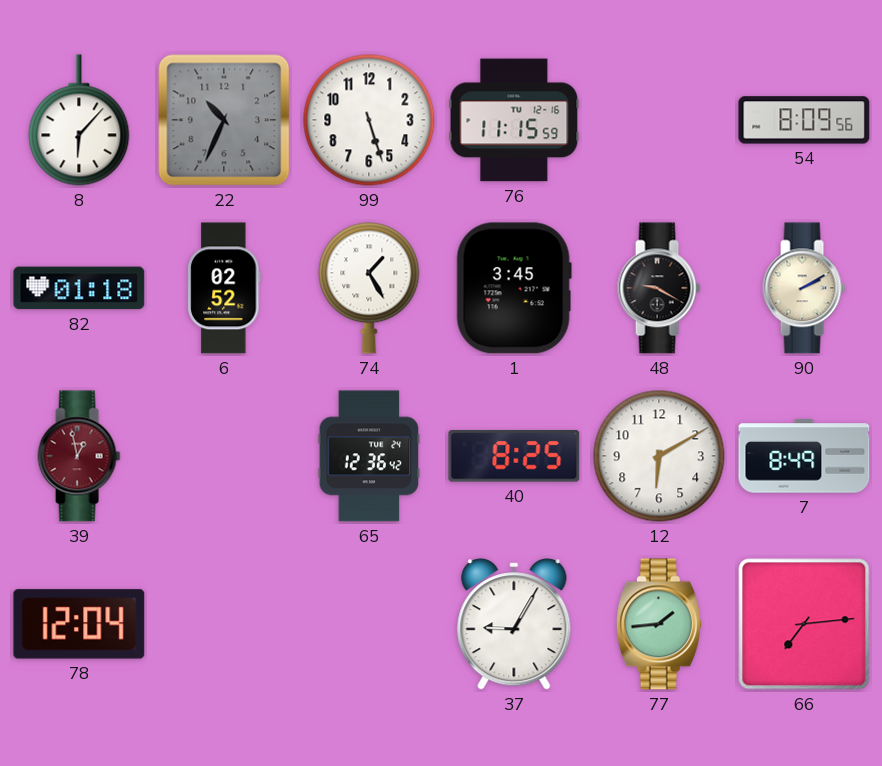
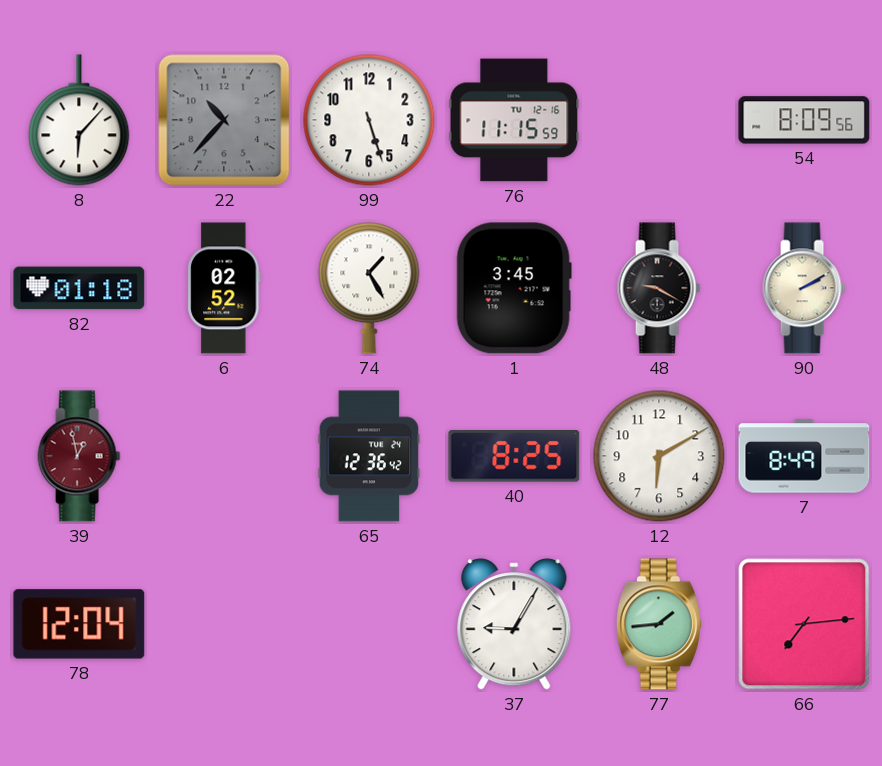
22: 10:34 -> 10:37
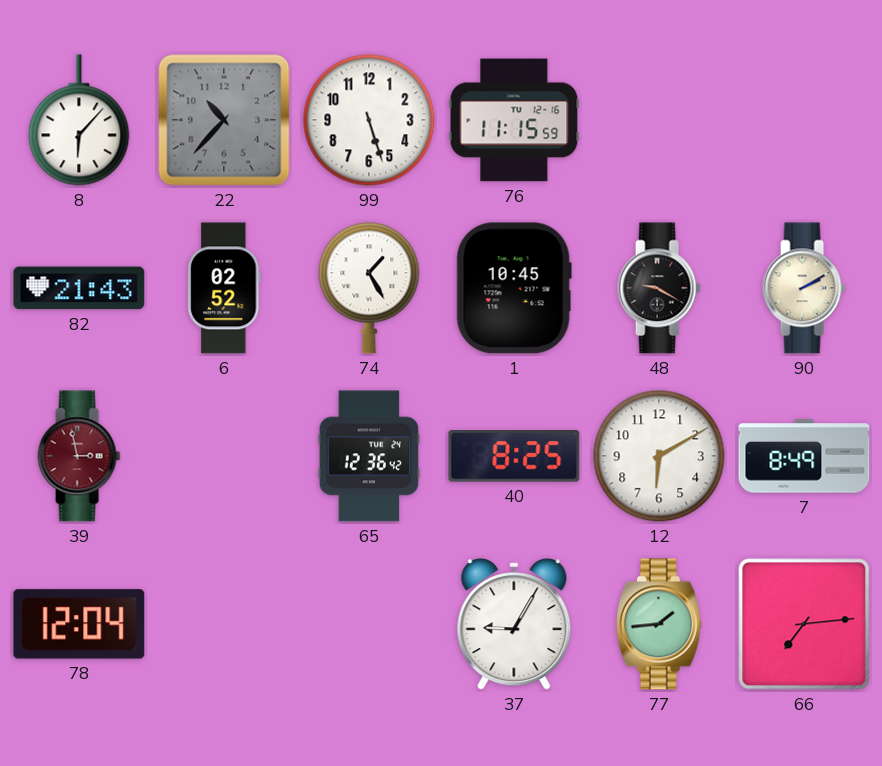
54: 8:09 -> none
82: 01:18 -> 21:43
1: 3:45 -> 10:45
39: 12:58 -> 2:58
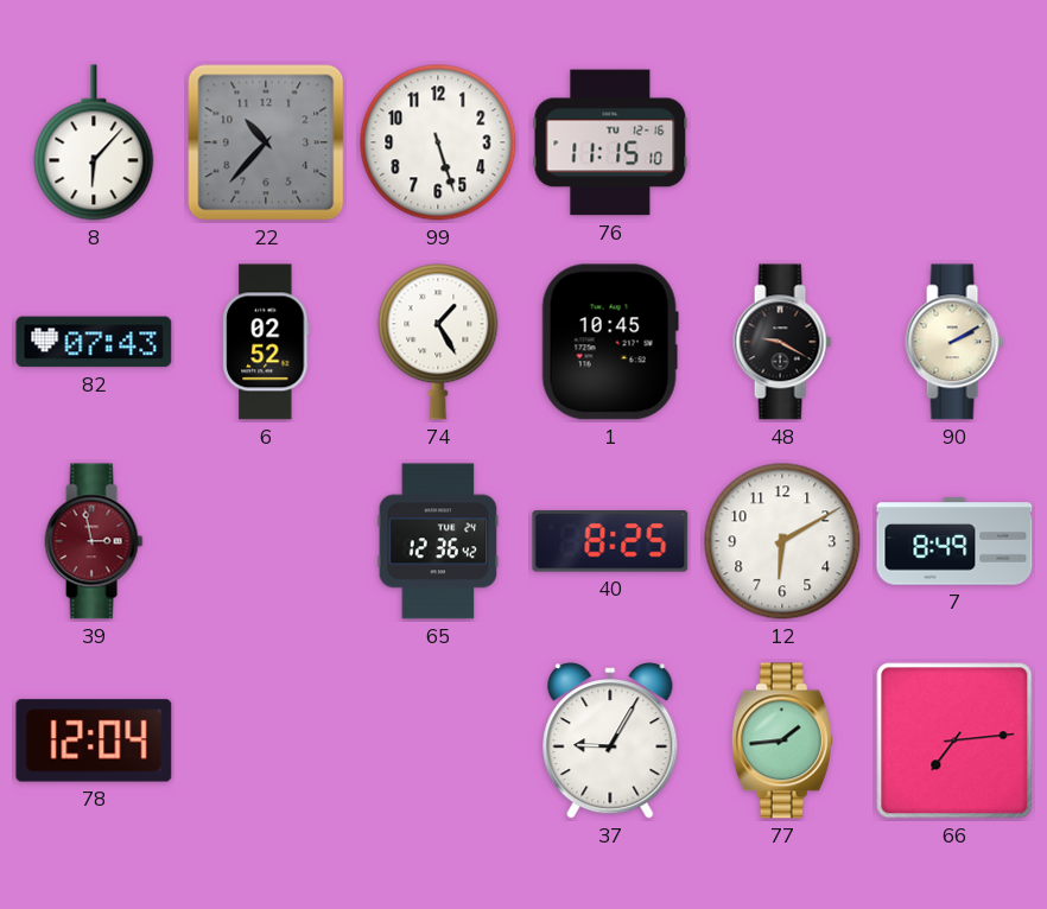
76: 11:15:59 -> 11:15:10
82: 21:43 -> 07:43
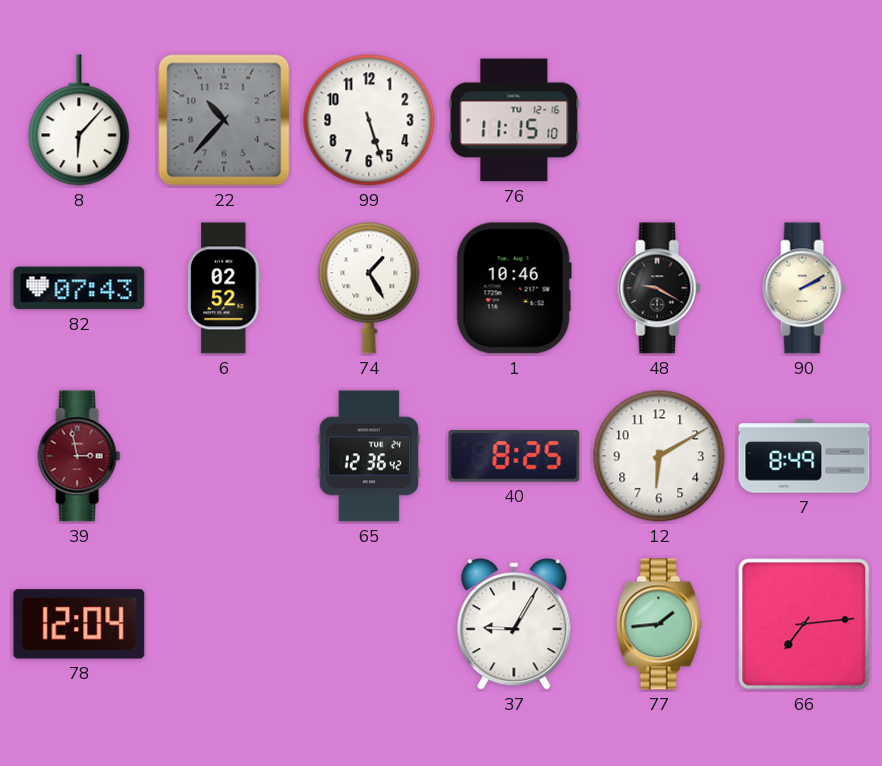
1: 10:45 -> 10:46
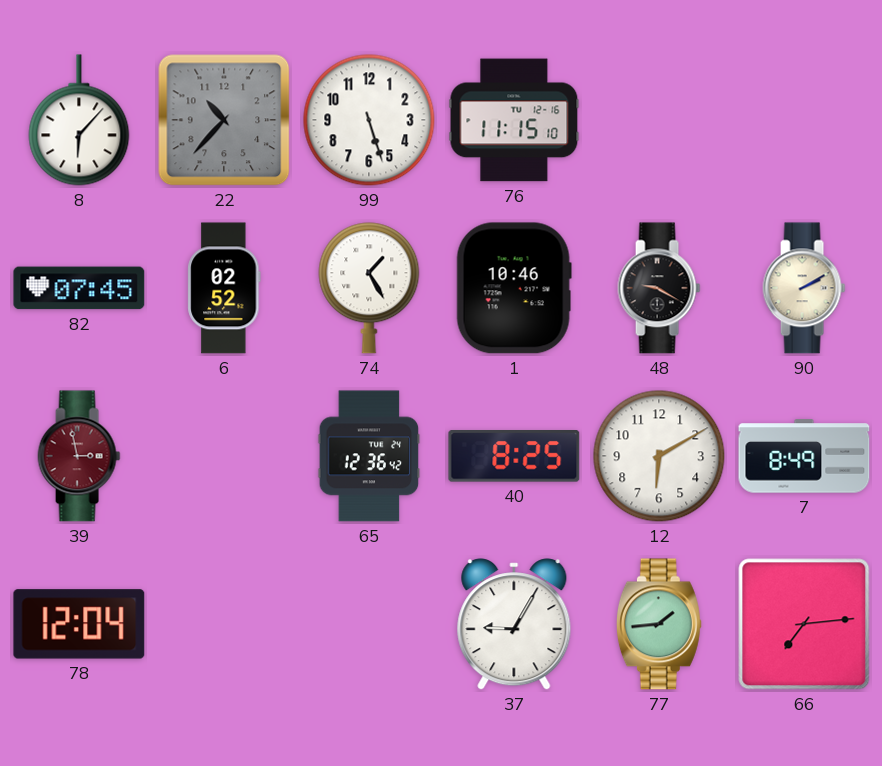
82: 07:43 -> 07:45
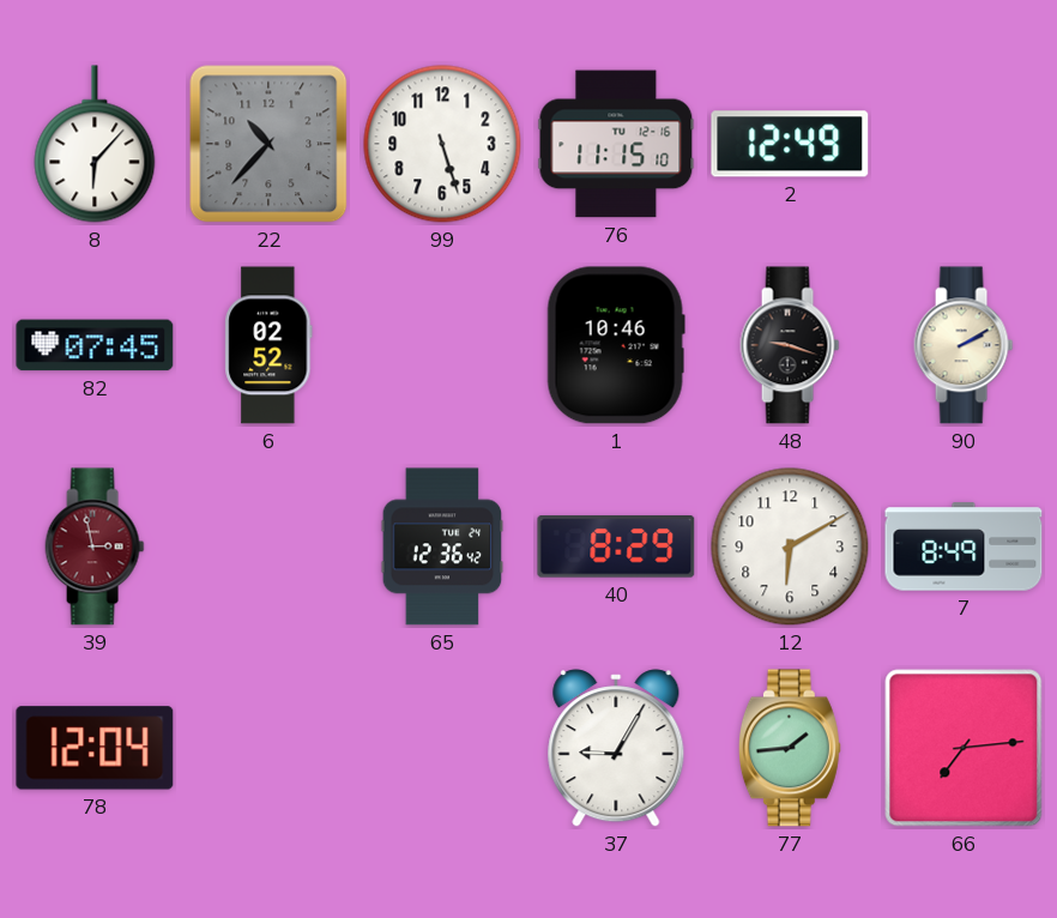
2: none -> 12:49
74: 1:25 -> none
48: 9:20 -> 9:18
40: 8:25 -> 8:29
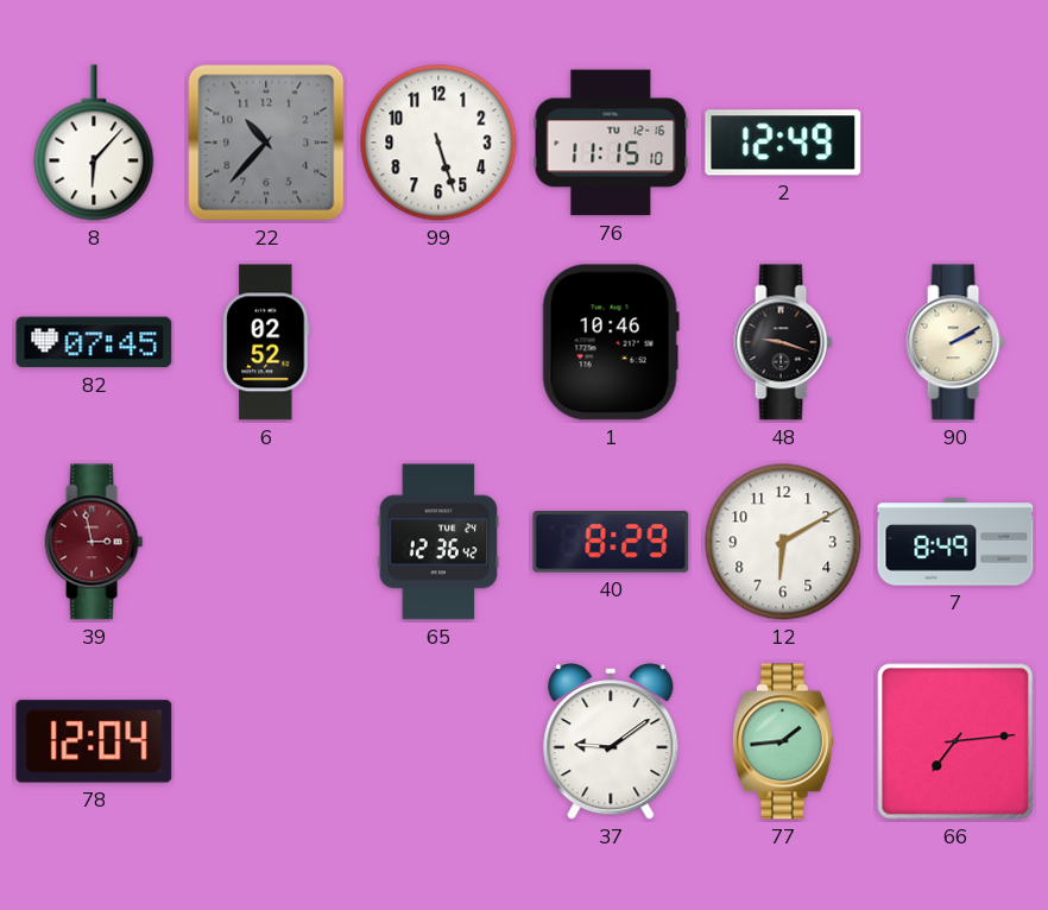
37: 9:05 -> 9:09
